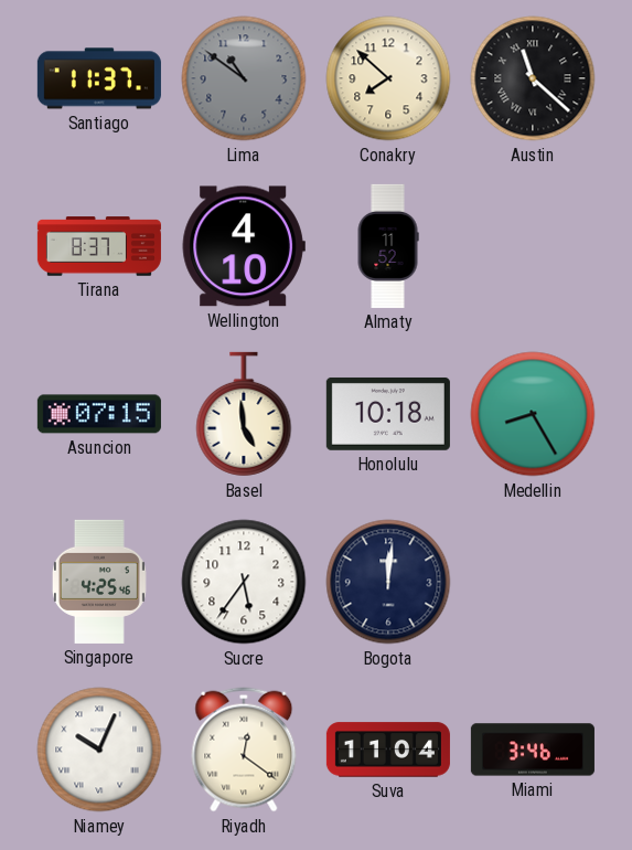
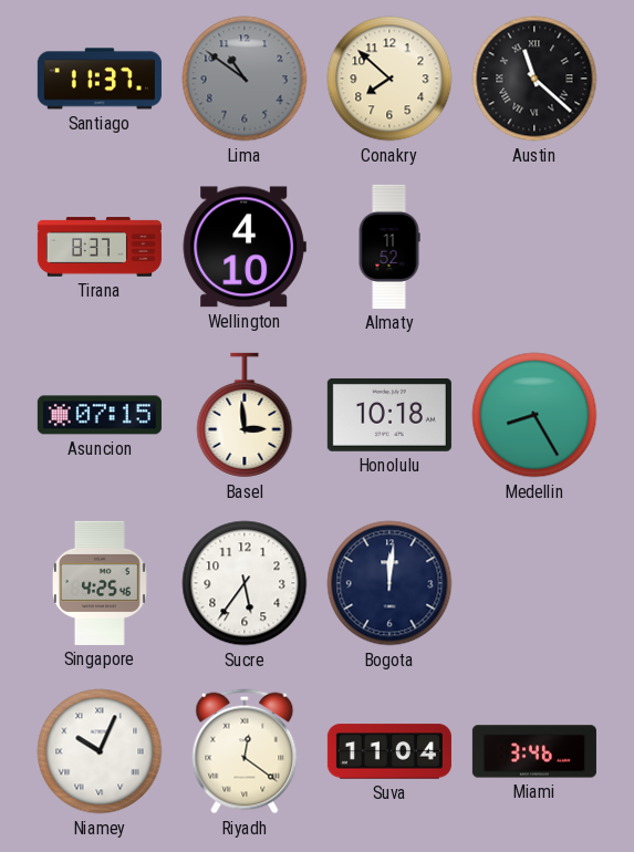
Basel: 4:59 -> 2:59
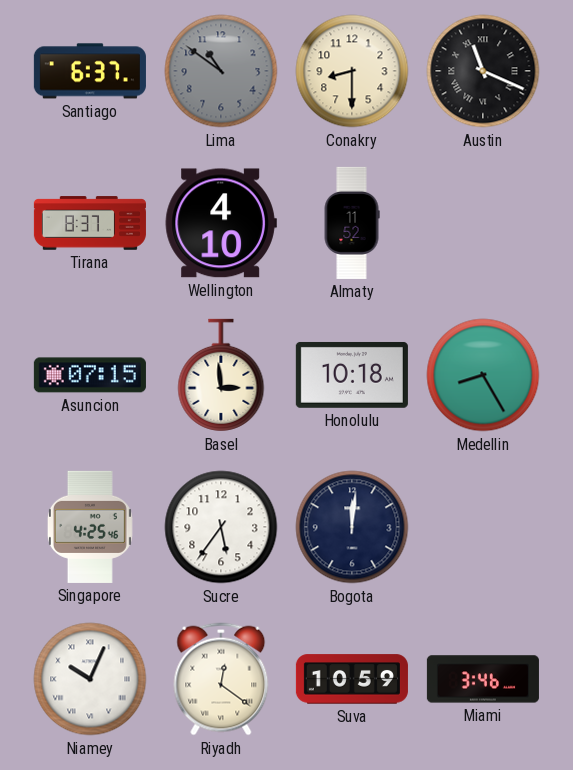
Santiago: 11:37 -> 6:37
Conakry: 7:52 -> 8:30
Austin: 11:22 -> 11:19
Suva: 11:04 -> 10:59
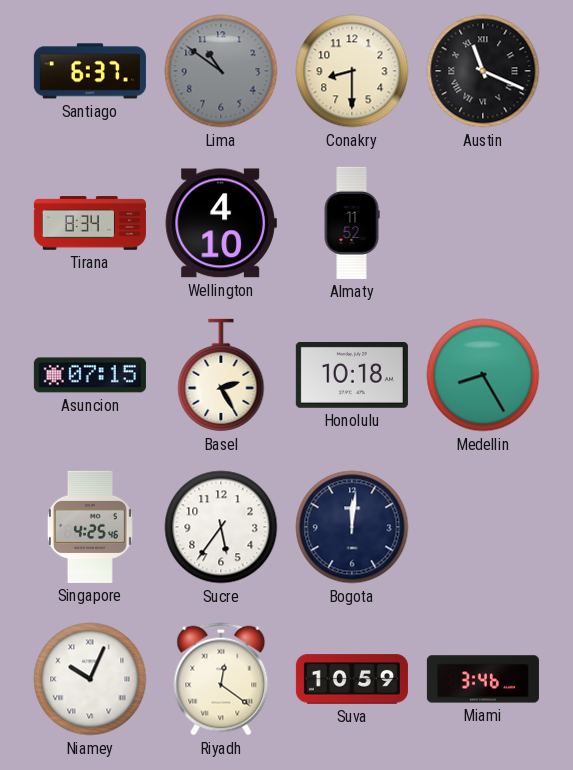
Tirana: 8:37 -> 8:34
Basel: 2:59 -> 2:25
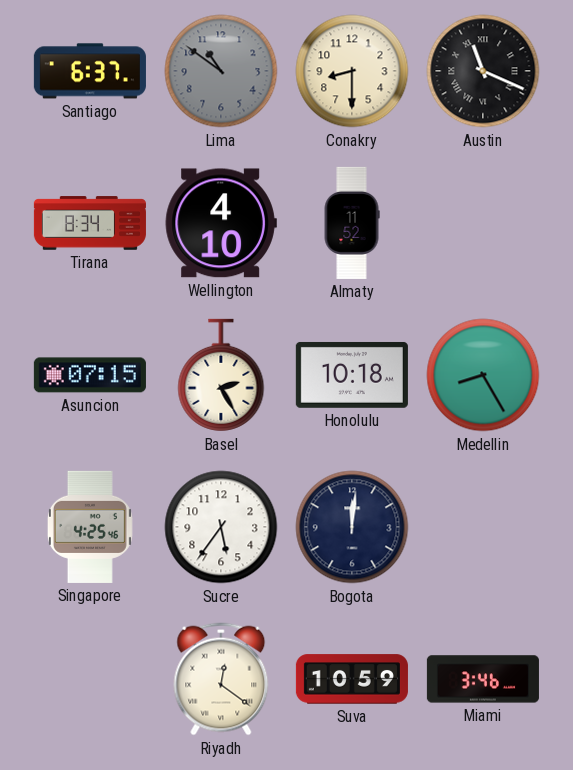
Niamey: 10:04 -> none
